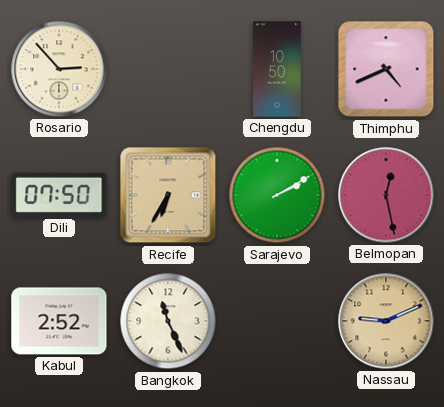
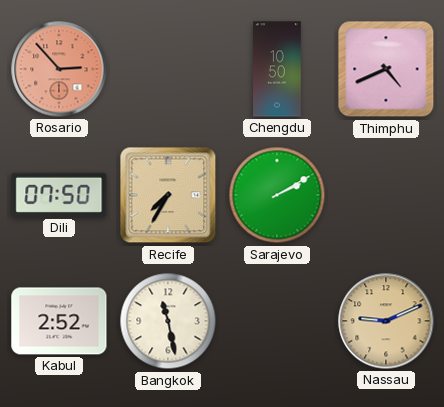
Rosario dial: cream -> salmon
Recife: 6:35 -> 7:35
Belmopan: 12:28 -> none
Bangkok: 11:26 -> 11:28
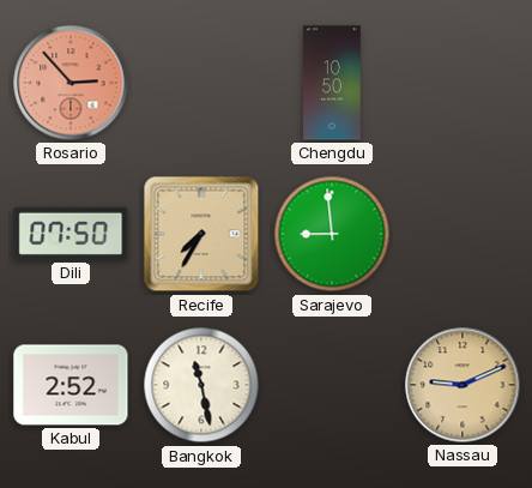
Thimphu: 4:41 -> none
Sarajevo: 2:10 -> 8:59
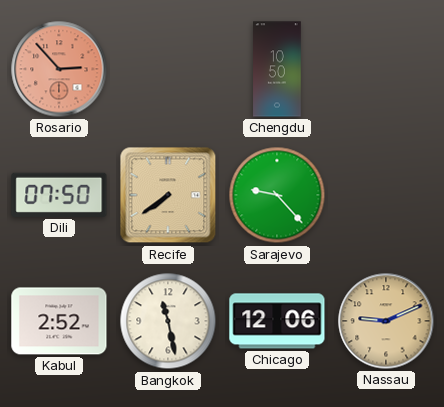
Recife: 7:35 -> 7:39
Sarajevo: 8:59 -> 9:23
Chicago: none -> 12:06
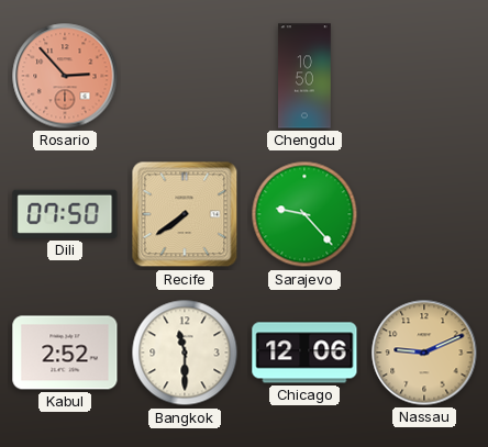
Bangkok: 11:28 -> 11:30
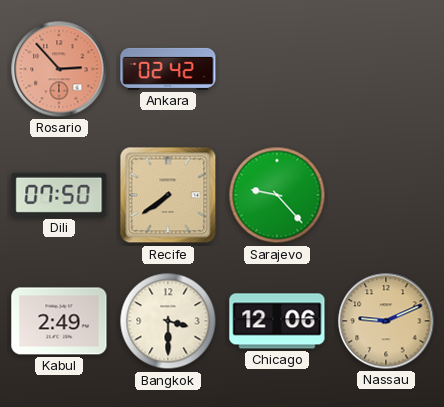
Ankara: none -> 02:42
Chengdu: 10:50 -> none
Kabul: 2:52 -> 2:49
Bangkok: 11:30 -> 3:30
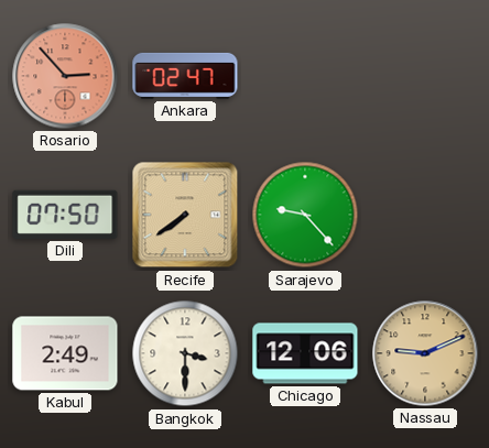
Ankara: 02:42 -> 02:47
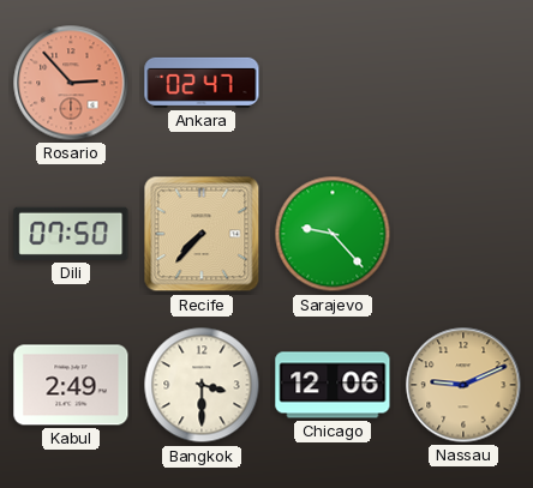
Recife: 7:39 -> 7:37
